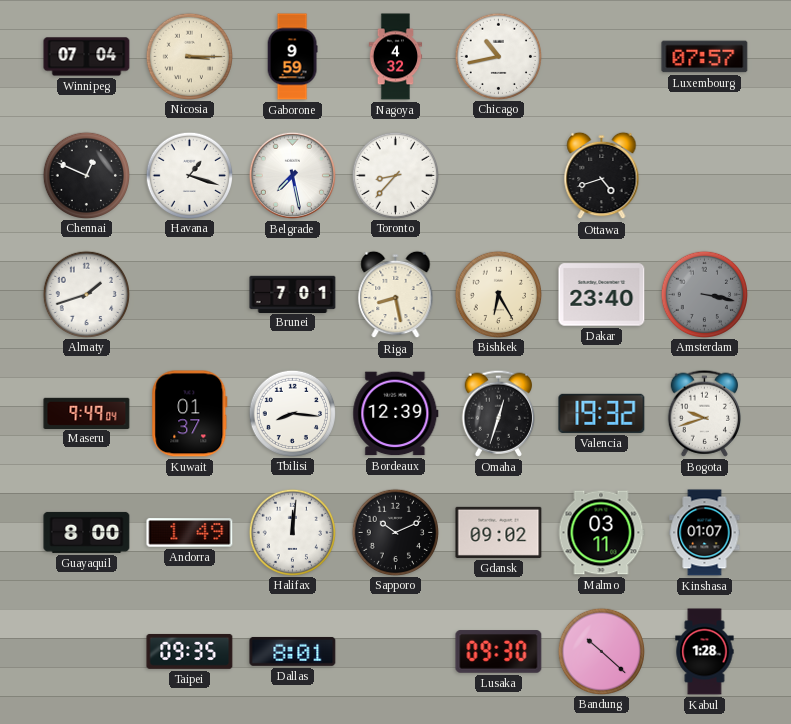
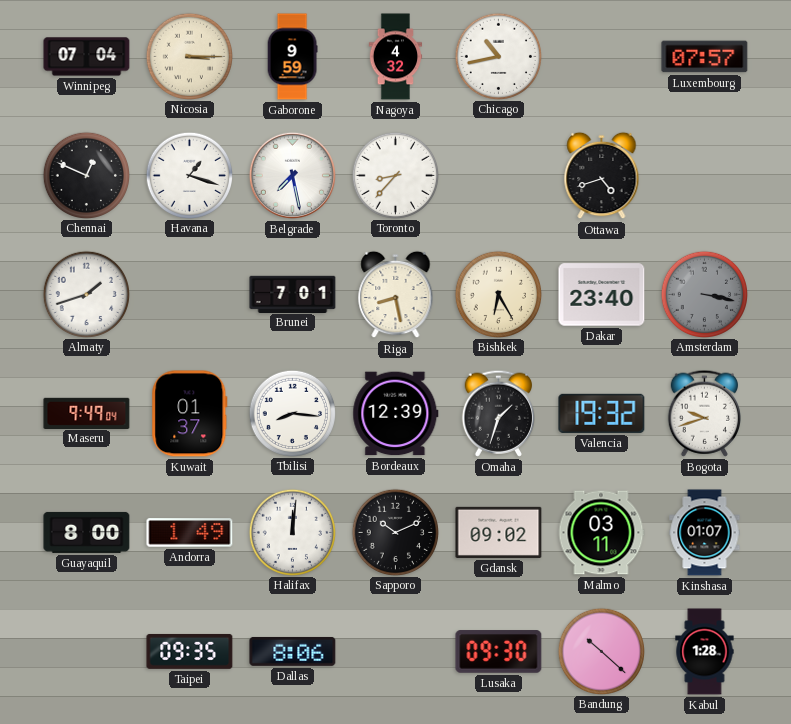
Omaha: 12:33 -> 1:33
Dallas: 8:01 -> 8:06
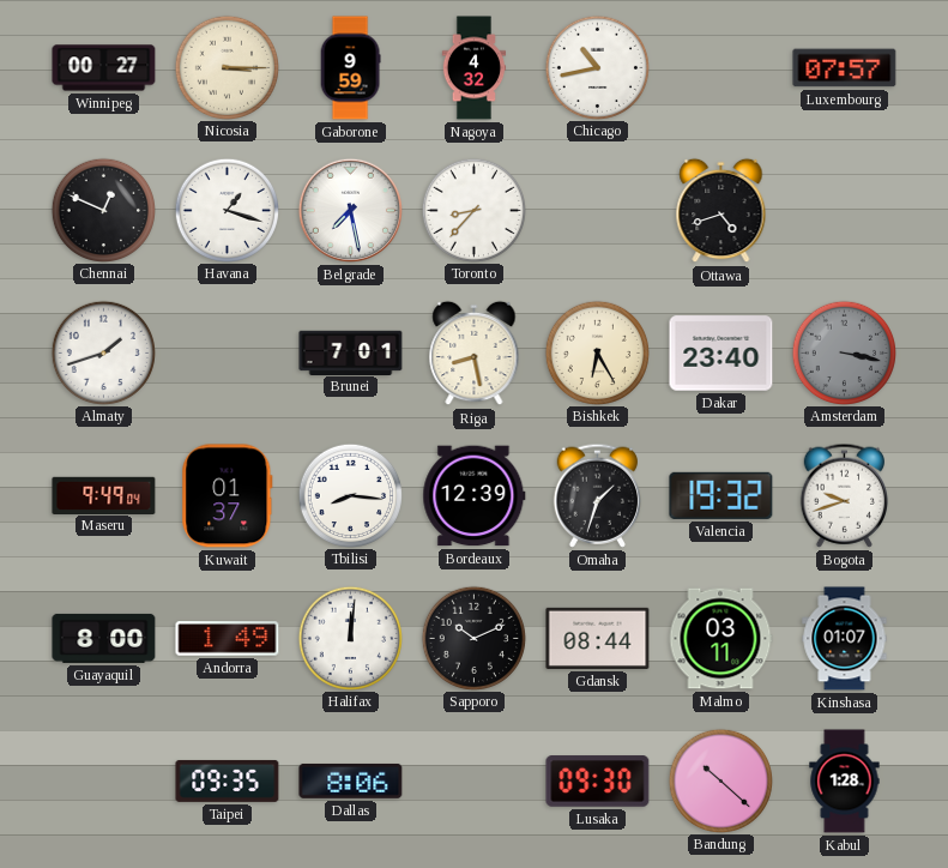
Winnipeg: 07:04 -> 00:27
Gdansk: 09:02 -> 08:44
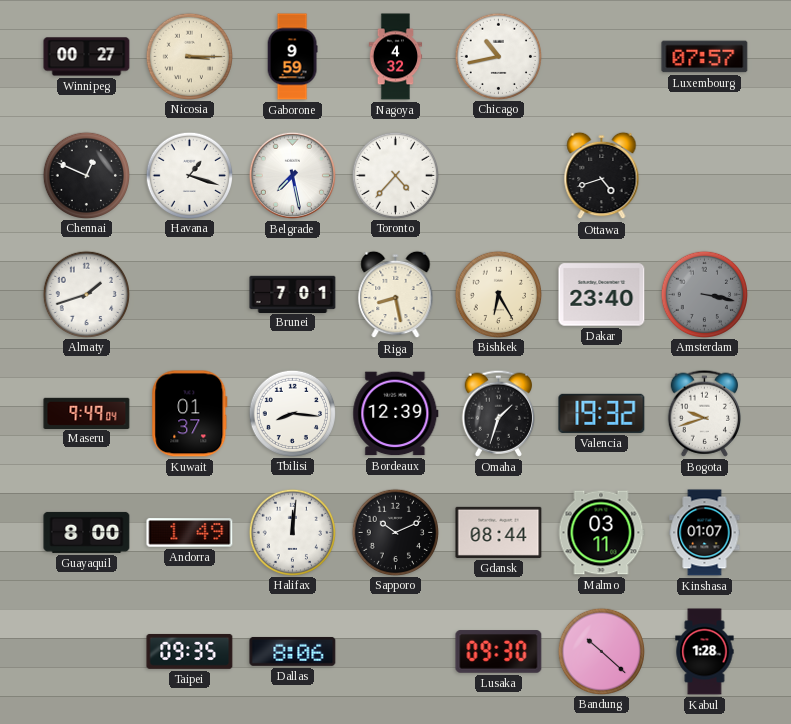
Toronto: 8:37 -> 4:37
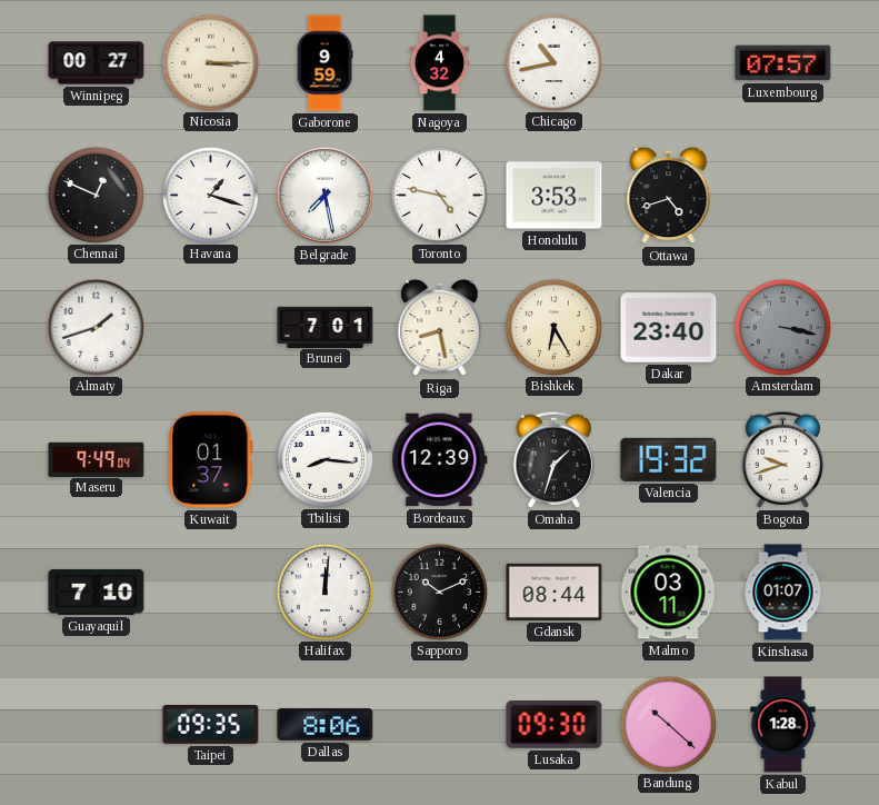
Toronto: 4:37 -> 4:47
Honolulu: none -> 3:53
Guayaquil: 8:00 -> 7:10
Andorra: 1:49 -> none
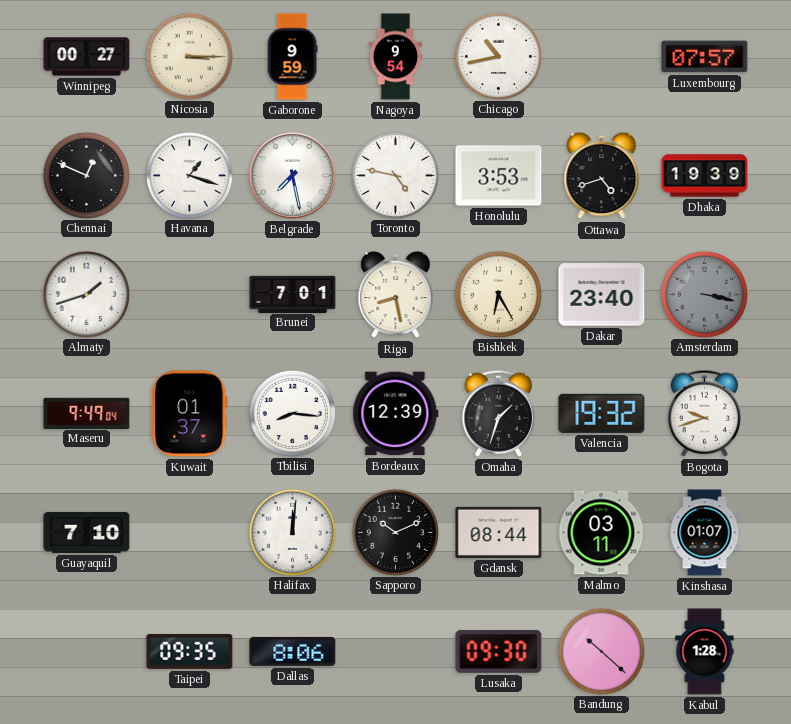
Nagoya: 4:32 -> 9:54
Dhaka: none -> 19:39
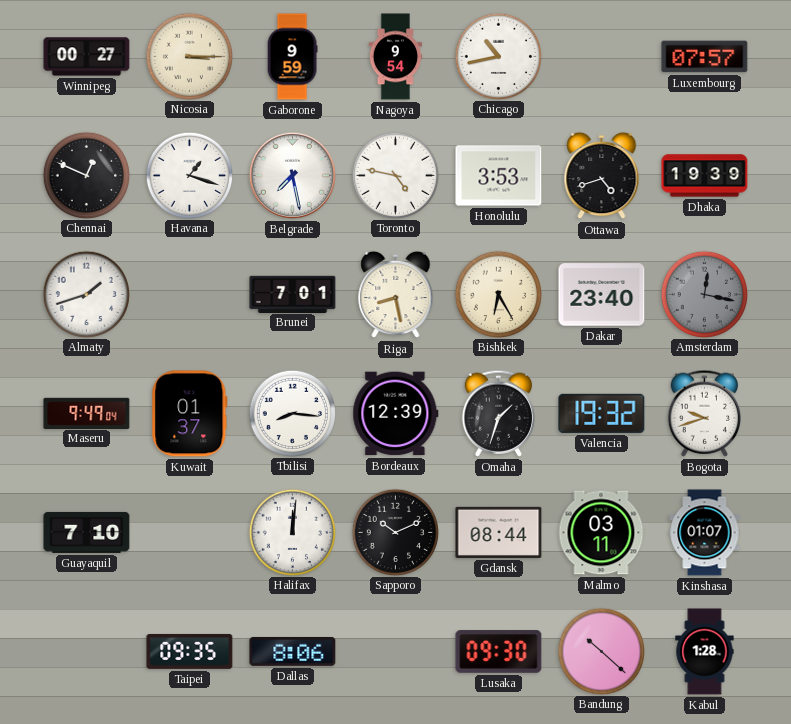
Amsterdam: 3:17 -> 12:17
